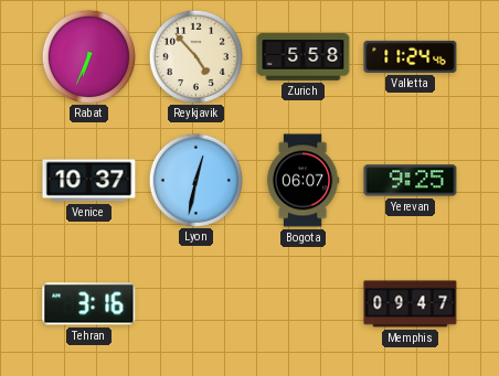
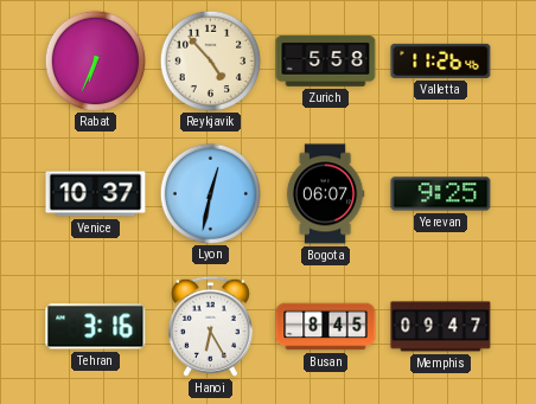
Valletta: 11:24 -> 11:26
Hanoi: none -> 6:25
Busan: none -> 8:45
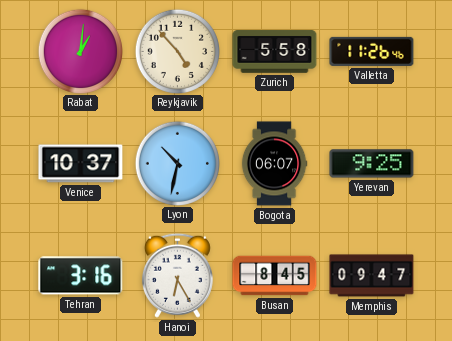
Rabat: 6:34 -> 1:01
Lyon: 12:32 -> 10:32
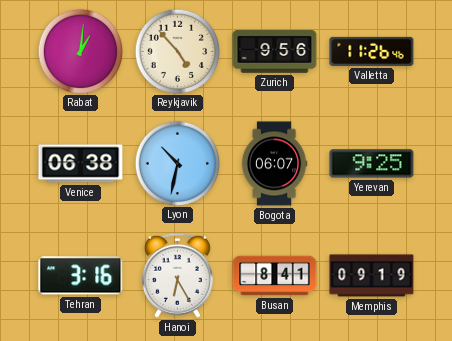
Zurich: 5:58 -> 9:56
Venice: 10:37 -> 06:38
Busan: 8:45 -> 8:41
Memphis: 09:47 -> 09:19
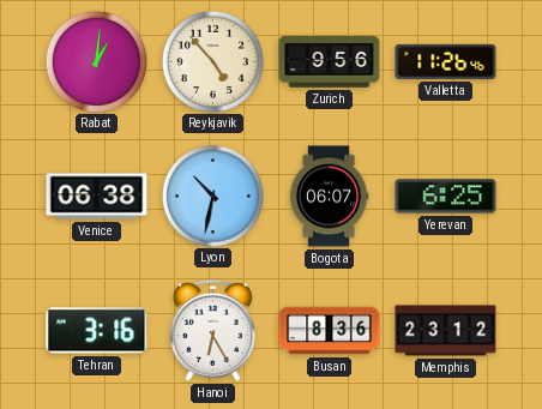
Yerevan: 9:25 -> 6:25
Busan: 8:41 -> 8:36
Memphis: 09:19 -> 23:12
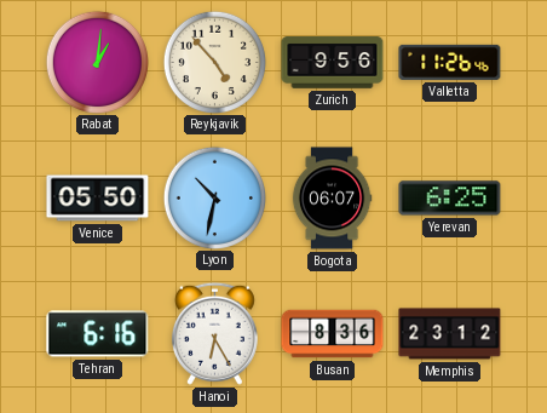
Venice: 06:38 -> 05:50
Tehran: 3:16 -> 6:16
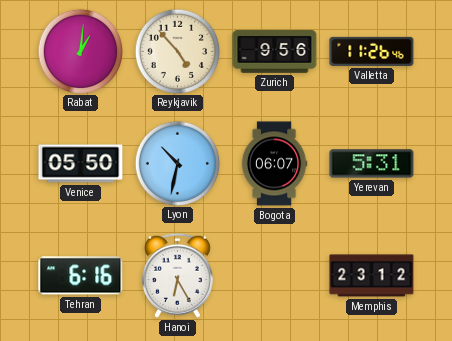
Yerevan: 6:25 -> 5:31
Busan: 8:36 -> none
